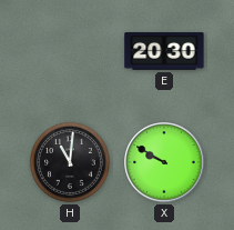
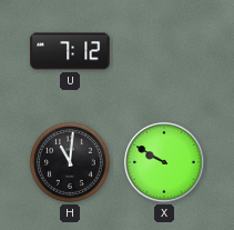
U: none -> 7:12
E: 20:30 -> none
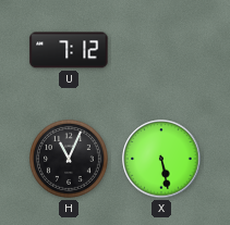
H: 11:01 -> 11:04
X: 9:50 -> 5:28
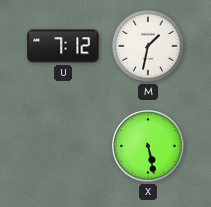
M: none -> 1:32
H: 11:04 -> none
